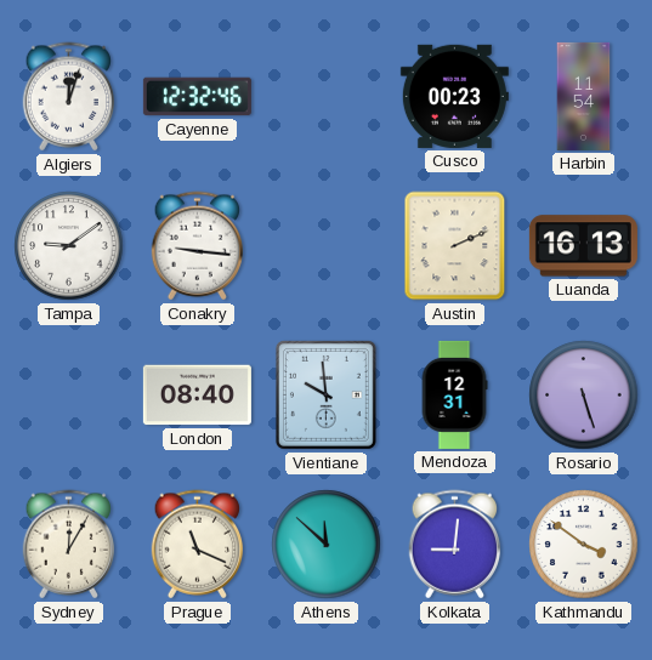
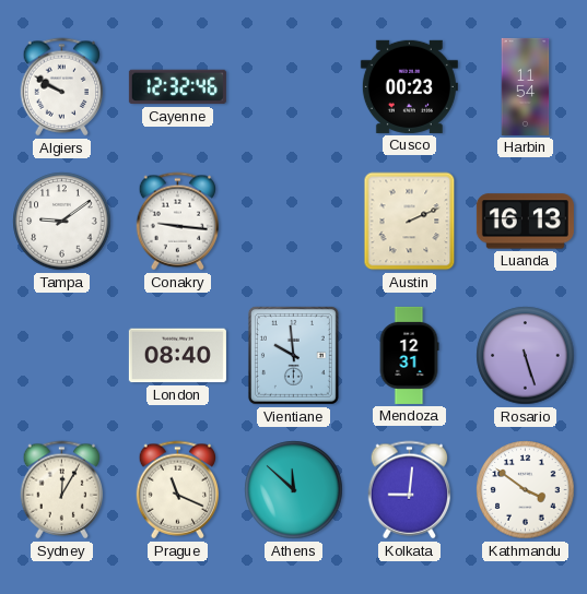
Algiers: 12:03 -> 9:50
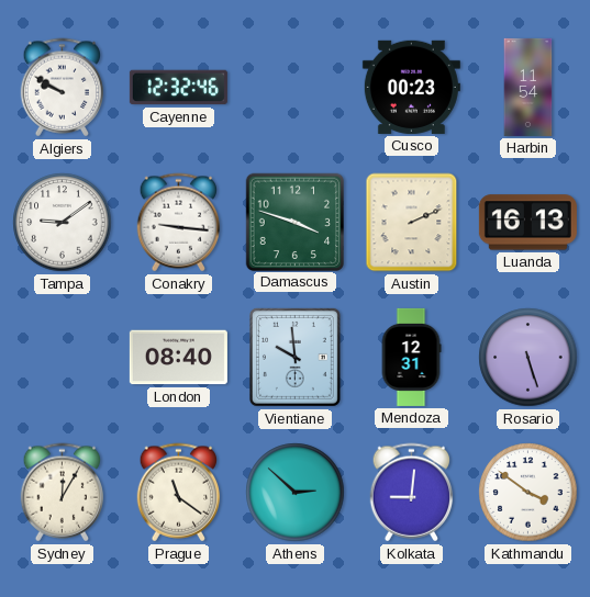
Damascus: none -> 3:48
Prague: 11:19 -> 11:21
Athens: 11:52 -> 2:52
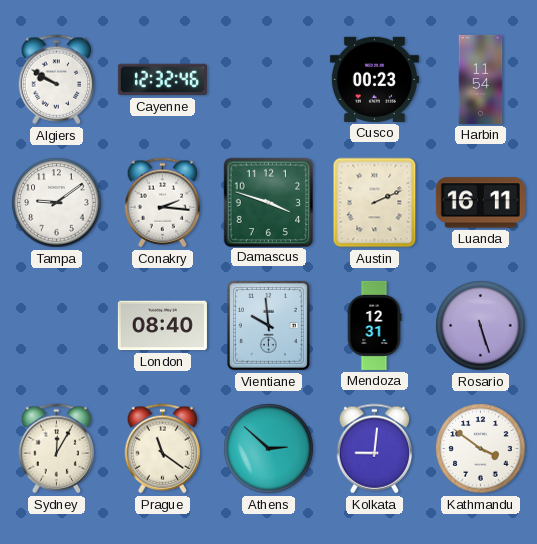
Conakry: 9:16 -> 2:16
Luanda: 16:13 -> 16:11
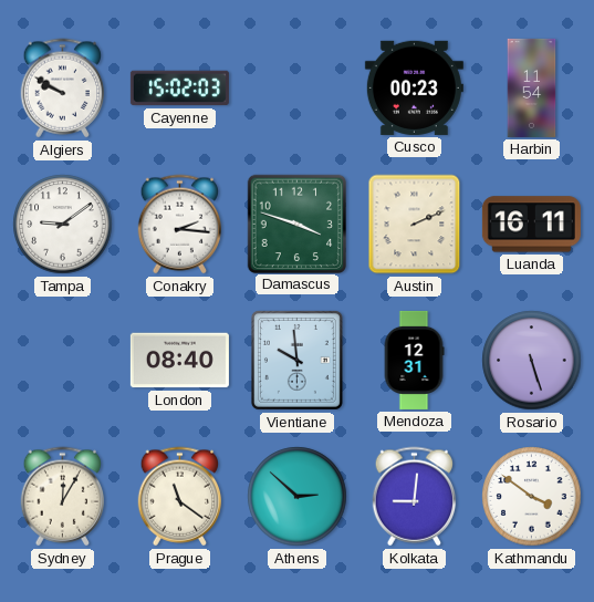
Cayenne: 12:32 -> 15:02
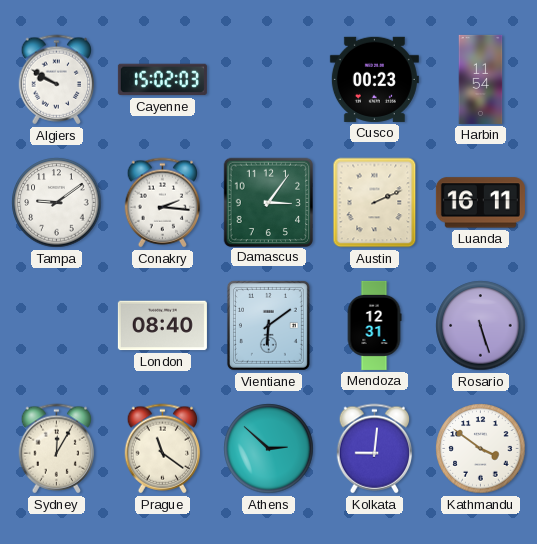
Damascus: 3:48 -> 3:06
Vientiane: 9:59 -> 6:09
